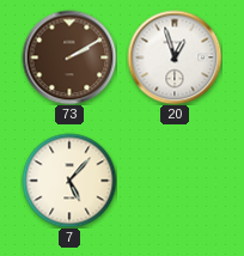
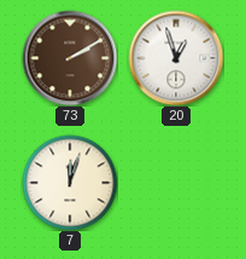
7: 5:07 -> 12:03
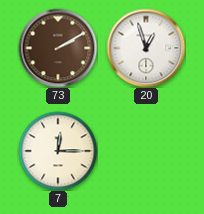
7: 12:03 -> 12:15
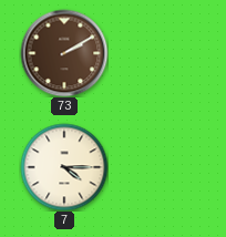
20: 12:57 -> none
7: 12:15 -> 4:15
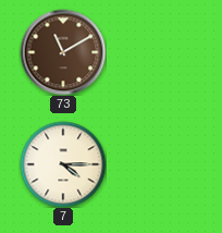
73: 2:10 -> 11:10
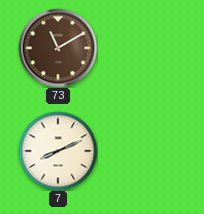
7: 4:15 -> 8:11
